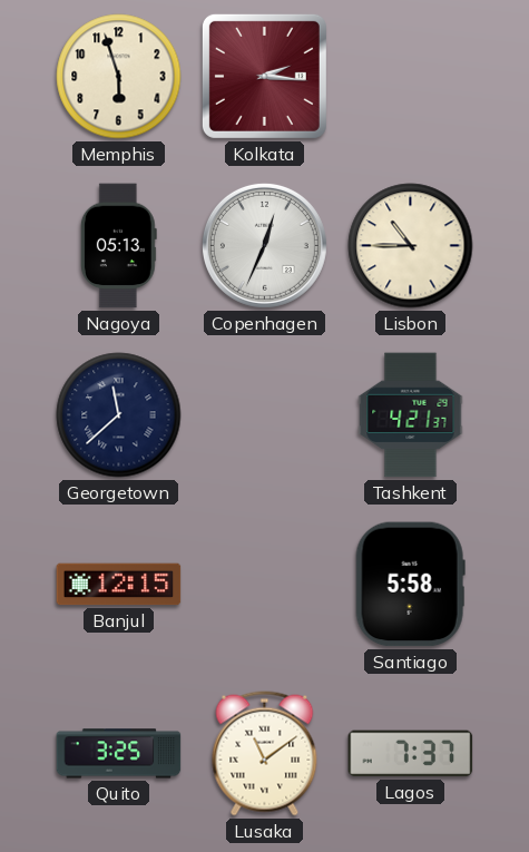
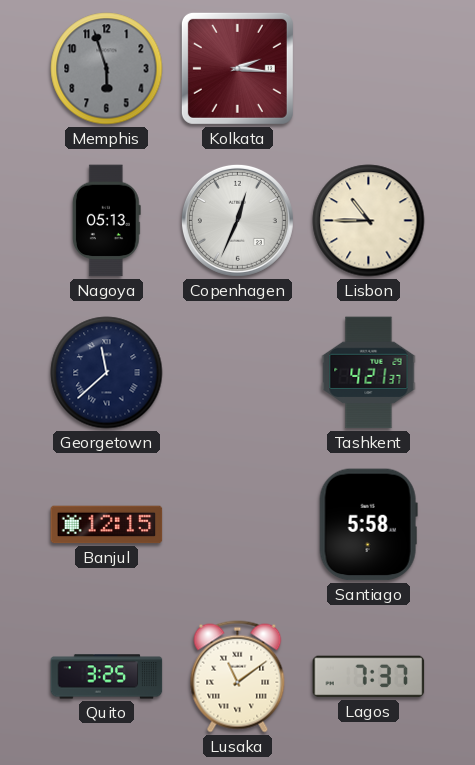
Memphis dial: cream -> grey
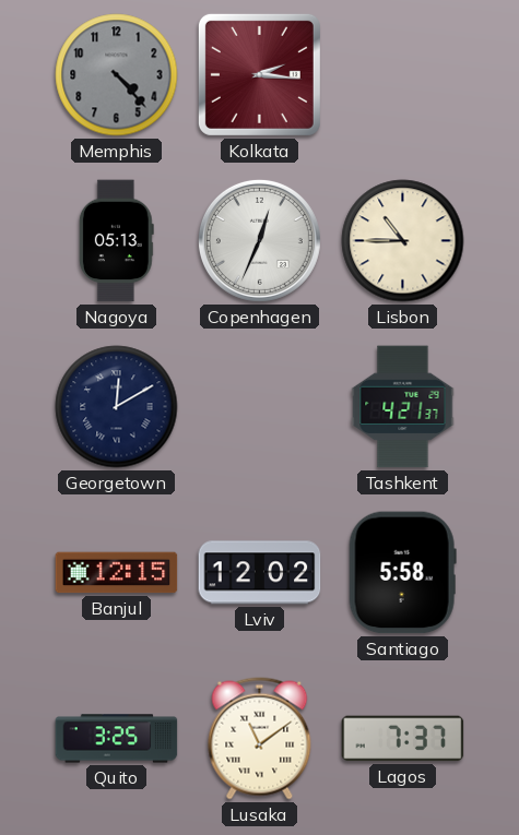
Memphis: 5:57 -> 4:23
Georgetown: 11:38 -> 12:10
Lviv: none -> 12:02
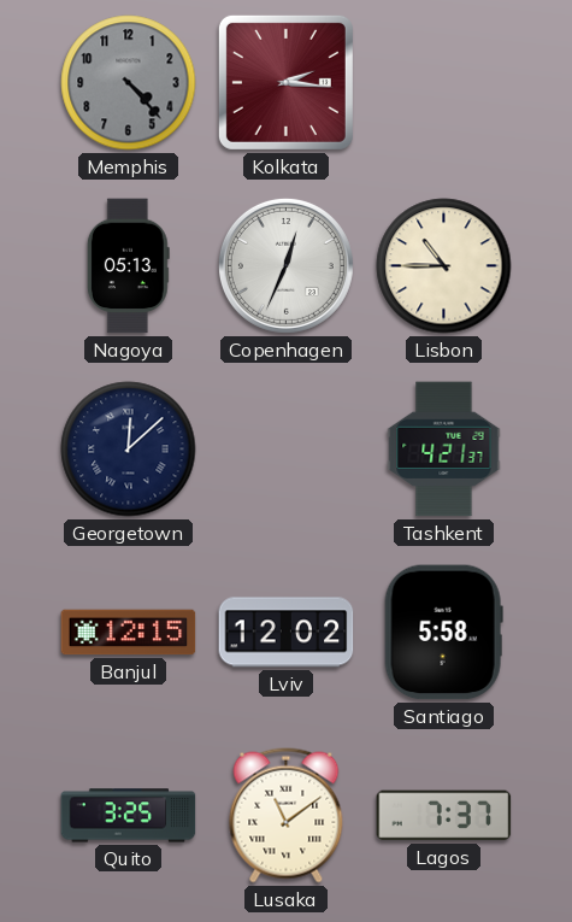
Georgetown: 12:10 -> 12:08
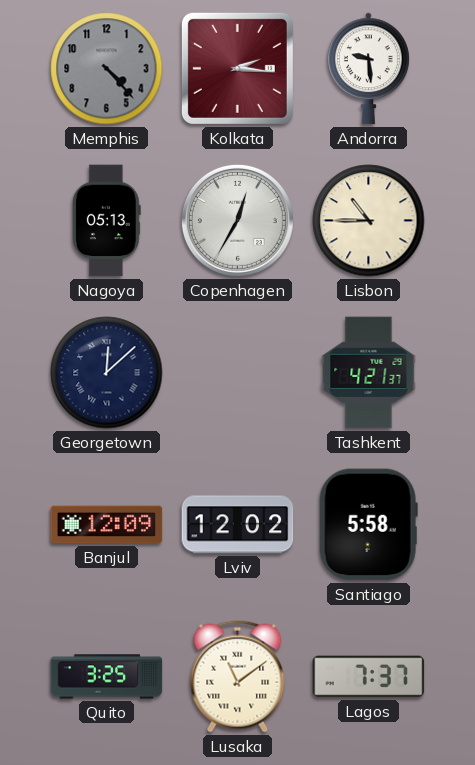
Andorra: none -> 9:29
Copenhagen: 12:34 -> 12:35
Banjul: 12:15 -> 12:09
